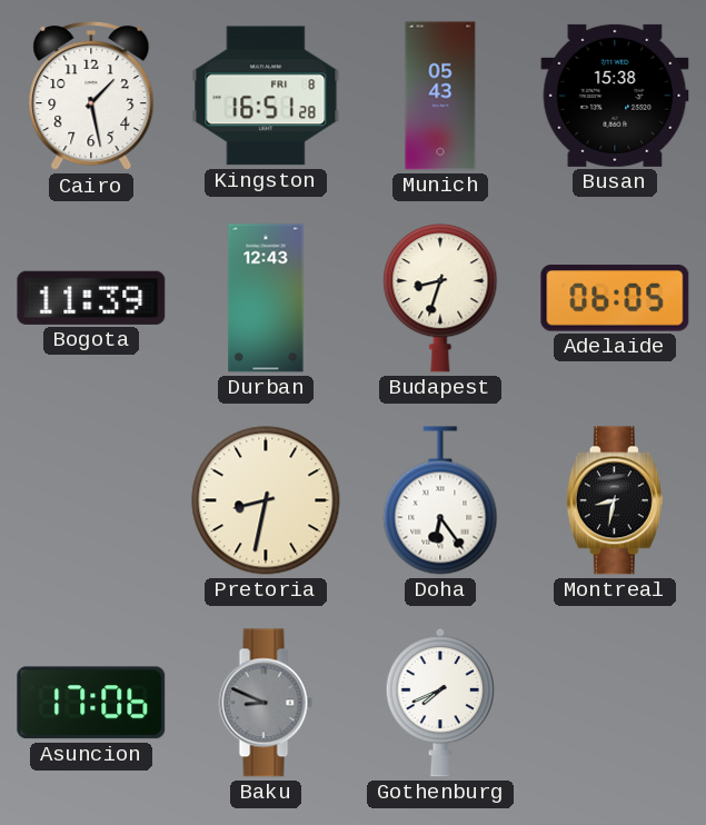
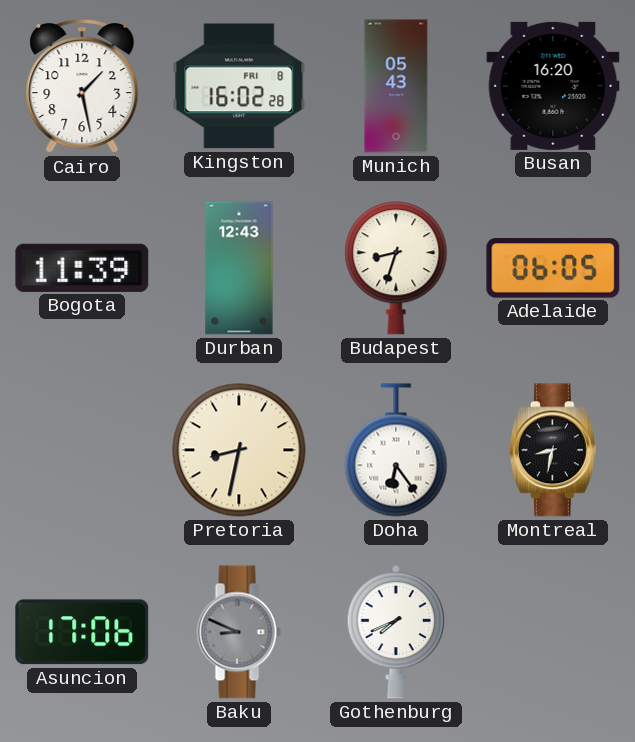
Kingston: 16:51 -> 16:02
Busan: 15:38 -> 16:20
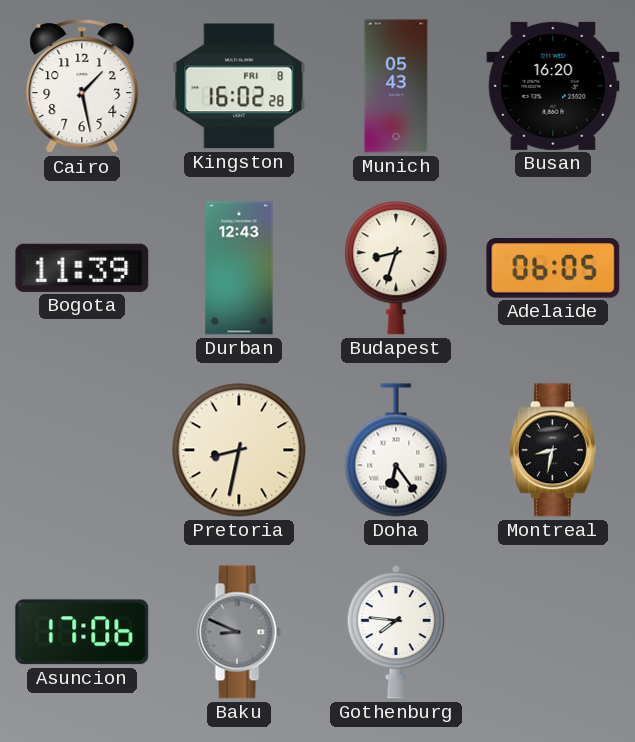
Gothenburg: 7:41 -> 7:46
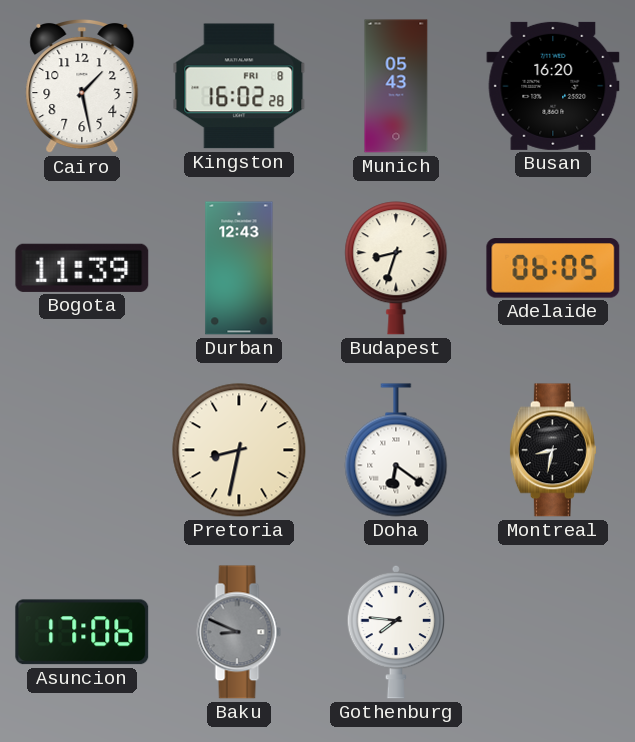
Doha: 6:24 -> 6:21
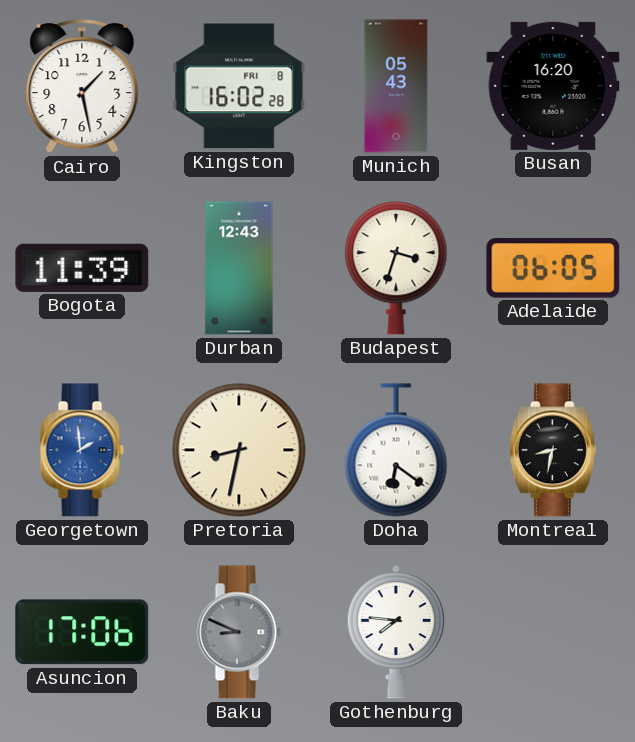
Budapest: 8:33 -> 3:33
Georgetown: none -> 1:59
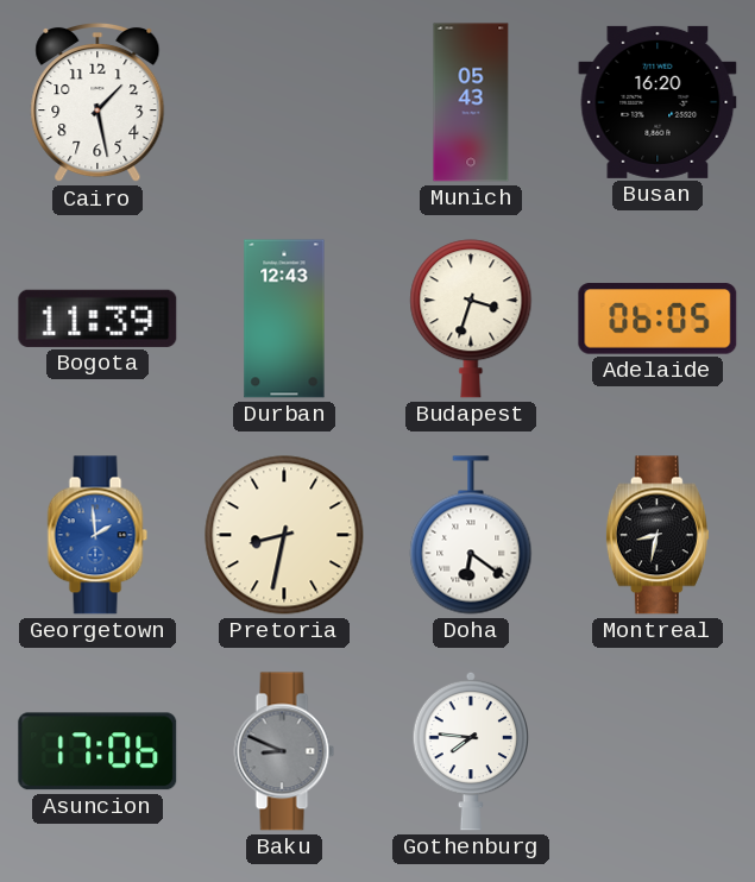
Kingston: 16:02 -> none
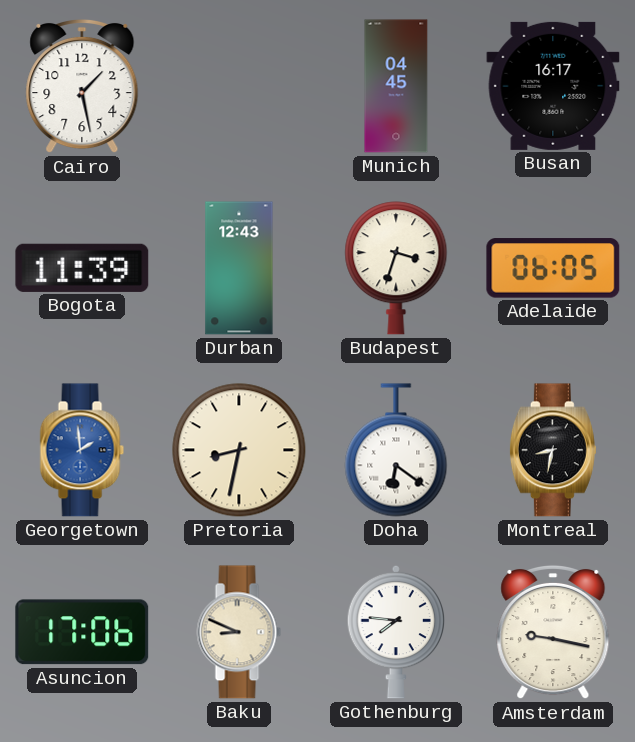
Munich: 05:43 -> 04:45
Busan: 16:20 -> 16:17
Baku dial: grey -> cream
Amsterdam: none -> 9:17
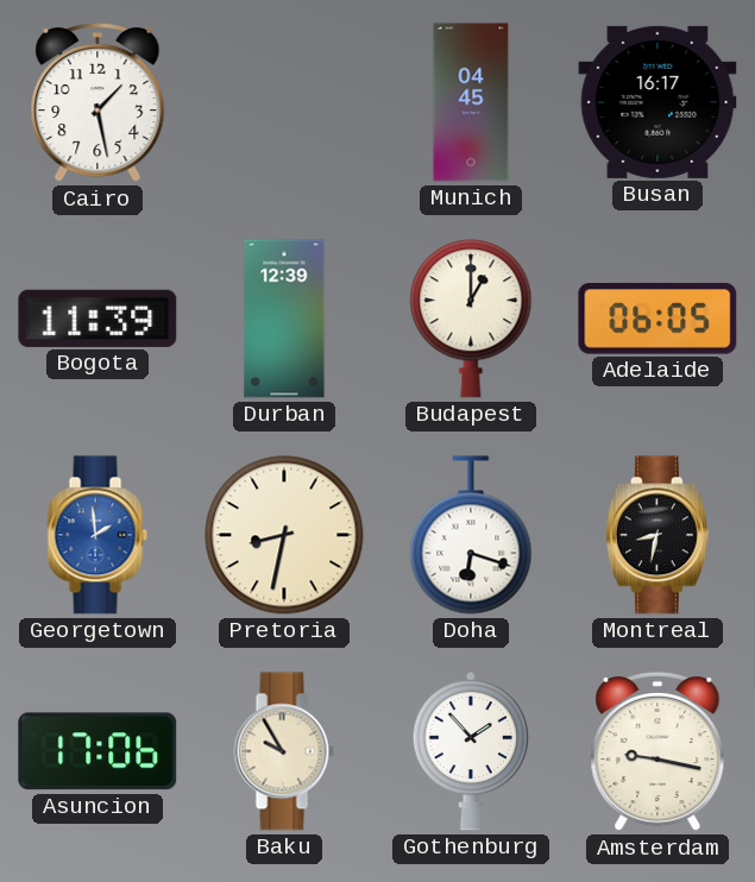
Durban: 12:43 -> 12:39
Budapest: 3:33 -> 1:00
Doha: 6:21 -> 6:18
Baku: 8:49 -> 9:55
Gothenburg: 7:46 -> 1:53
